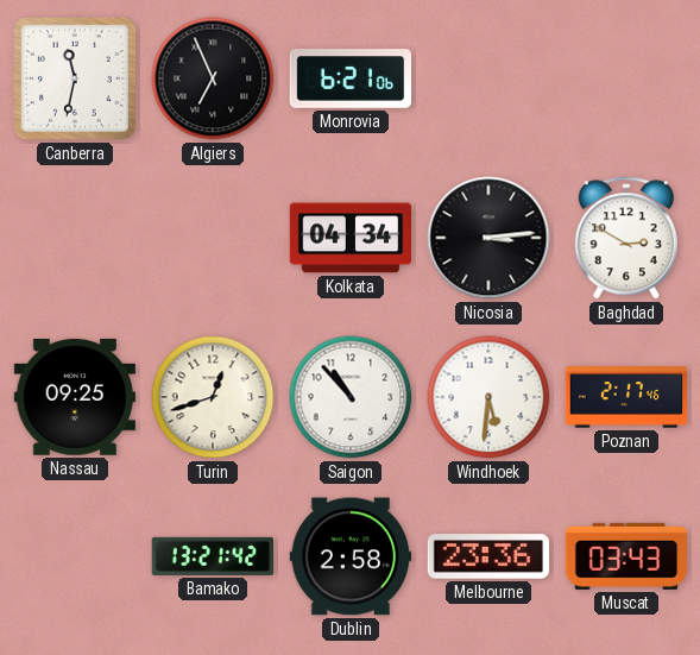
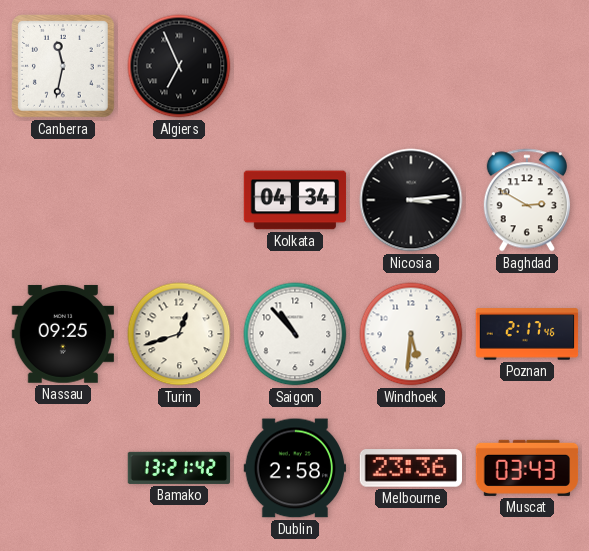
Monrovia: 6:21 -> none
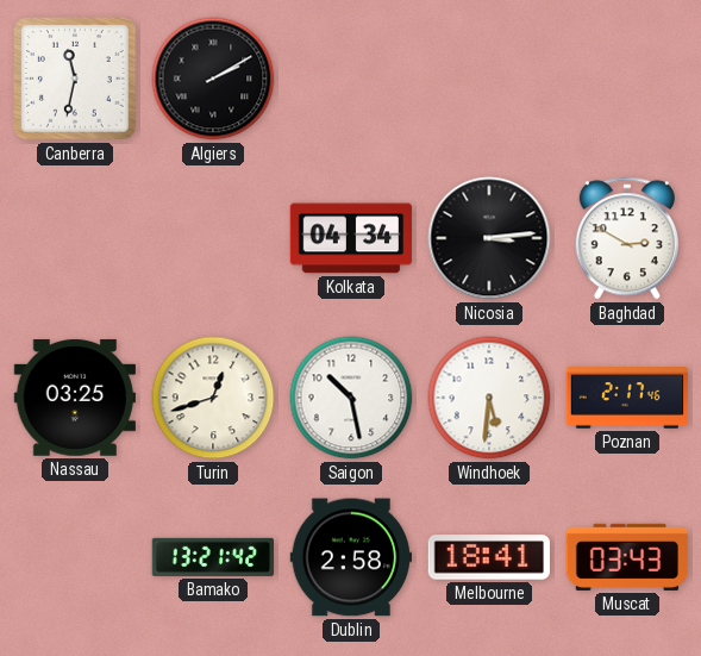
Algiers: 6:56 -> 2:10
Nassau: 09:25 -> 03:25
Saigon: 10:53 -> 10:28
Melbourne: 23:36 -> 18:41
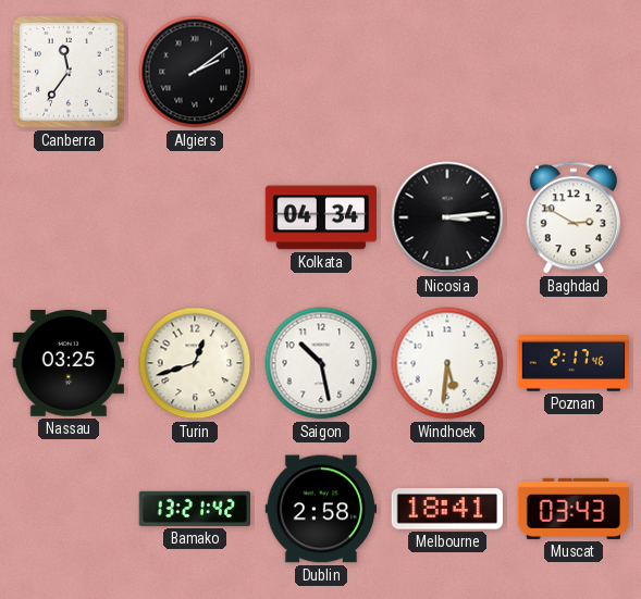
Canberra: 11:32 -> 11:36
Algiers: 2:10 -> 2:09
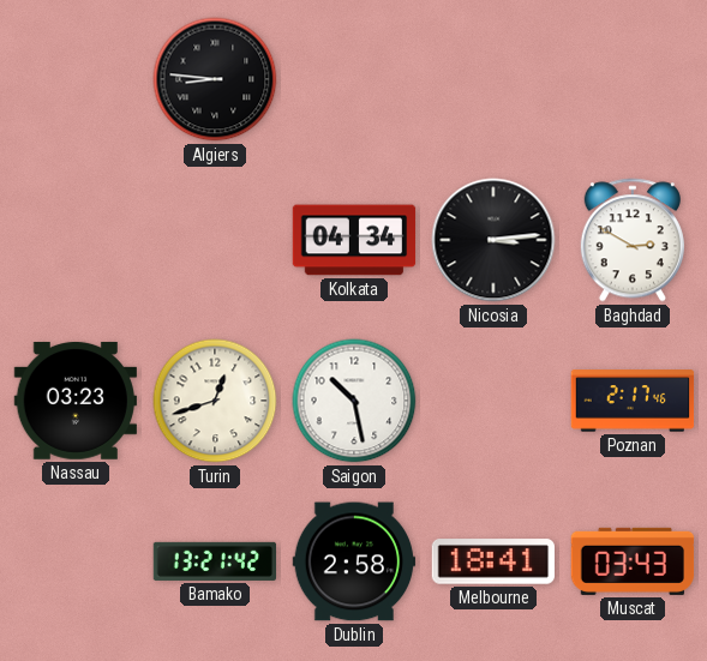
Canberra: 11:36 -> none
Algiers: 2:09 -> 8:46
Nassau: 03:25 -> 03:23
Windhoek: 5:31 -> none
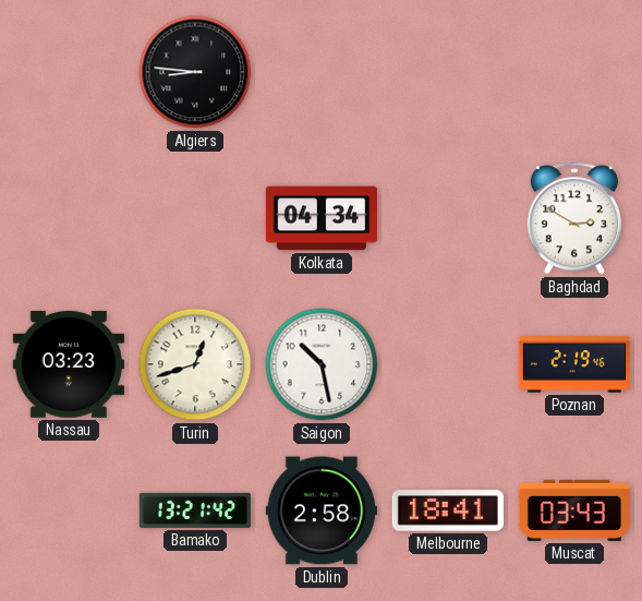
Nicosia: 3:14 -> none
Poznan: 2:17 -> 2:19
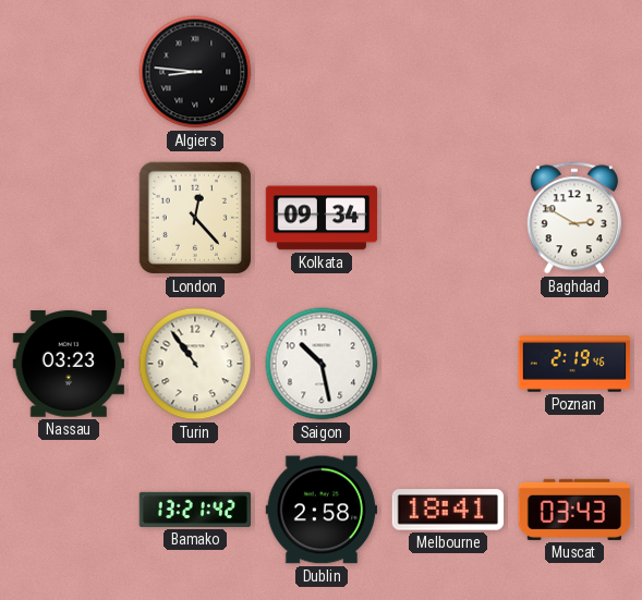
London: none -> 12:23
Kolkata: 04:34 -> 09:34
Turin: 12:42 -> 10:54
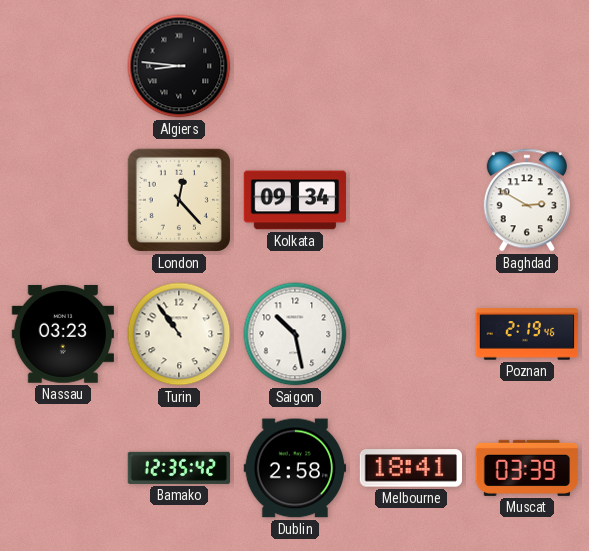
Bamako: 13:21 -> 12:35
Muscat: 03:43 -> 03:39
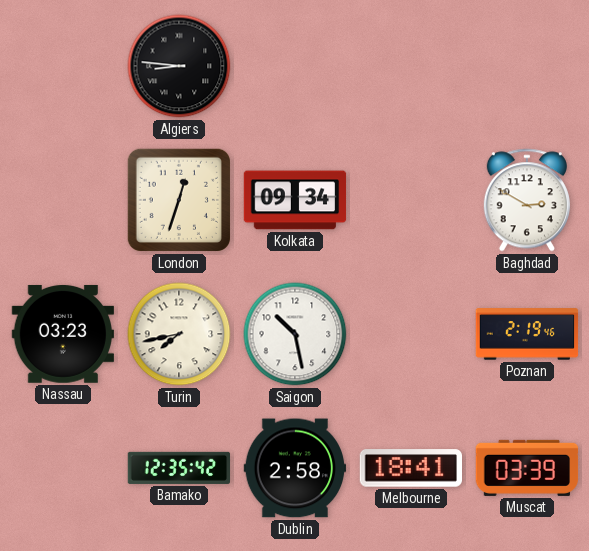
London: 12:23 -> 12:33
Turin: 10:54 -> 7:43
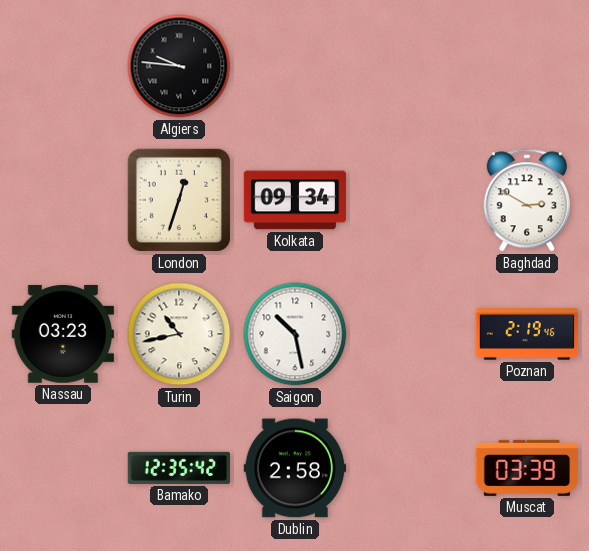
Algiers: 8:46 -> 9:46
Turin: 7:43 -> 10:43
Melbourne: 18:41 -> none
